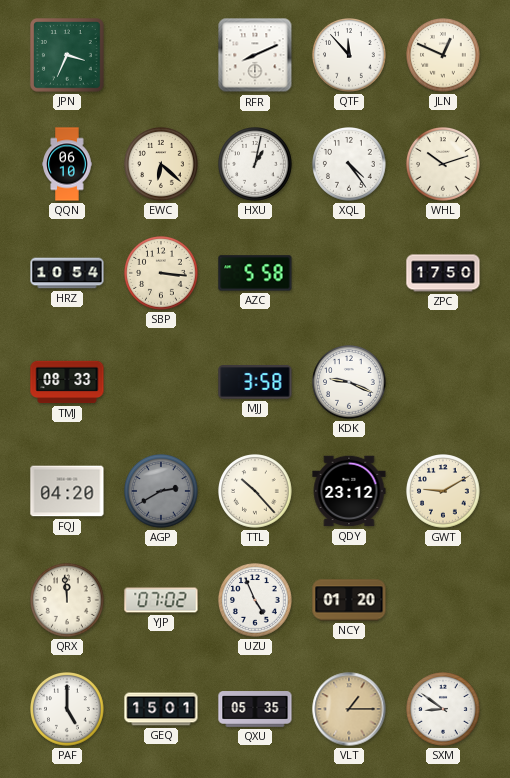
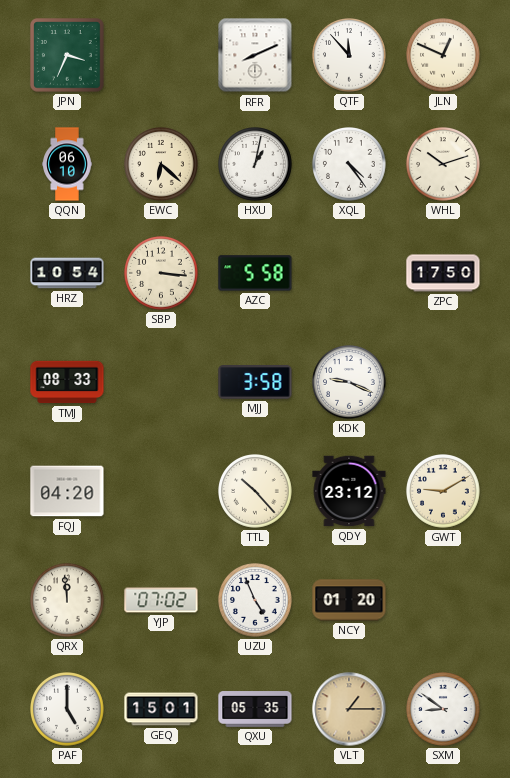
AGP: 2:40 -> none
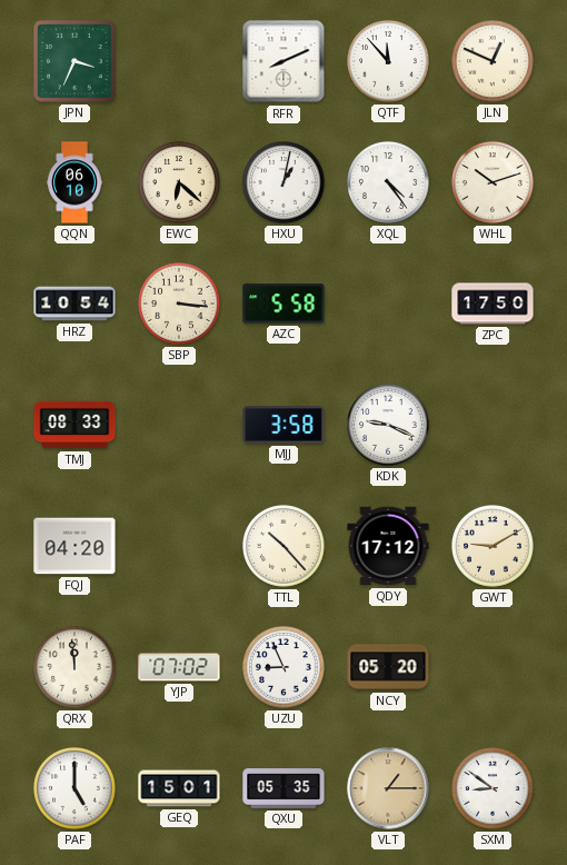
QDY: 23:12 -> 17:12
UZU: 4:56 -> 8:56
NCY: 01:20 -> 05:20
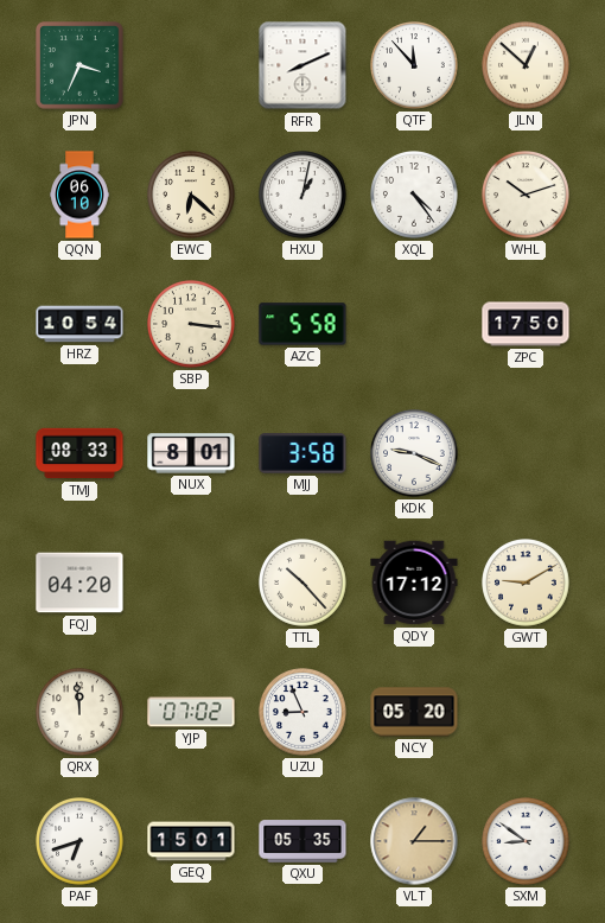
JLN: 12:49 -> 12:52
NUX: none -> 8:01
PAF: 5:00 -> 6:42
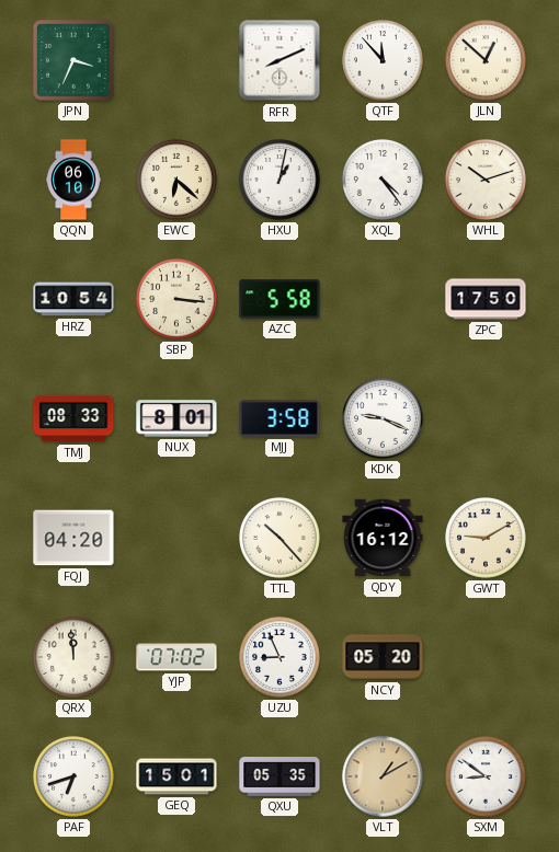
QDY: 17:12 -> 16:12
VLT: 1:15 -> 1:10
